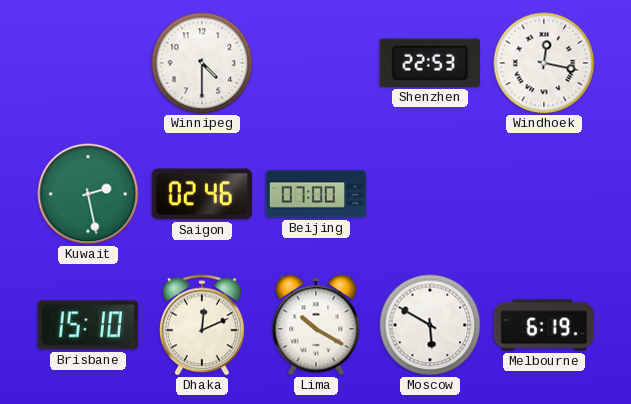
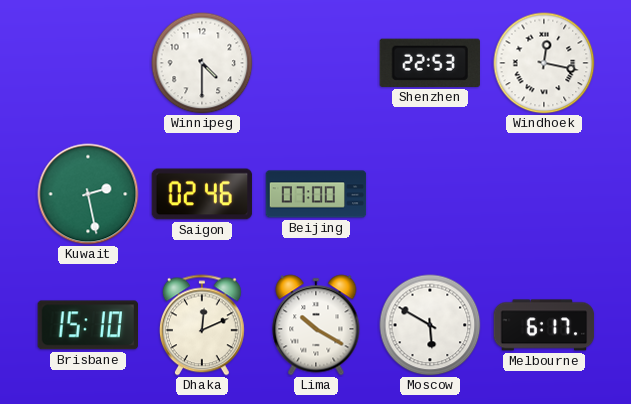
Melbourne: 6:19 -> 6:17
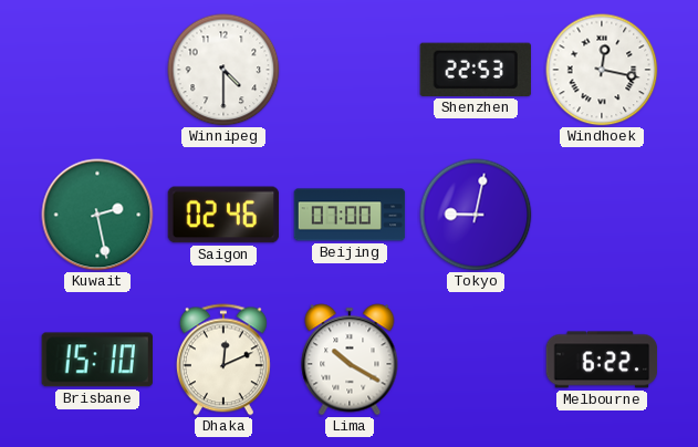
Tokyo: none -> 9:02
Moscow: 5:50 -> none
Melbourne: 6:17 -> 6:22
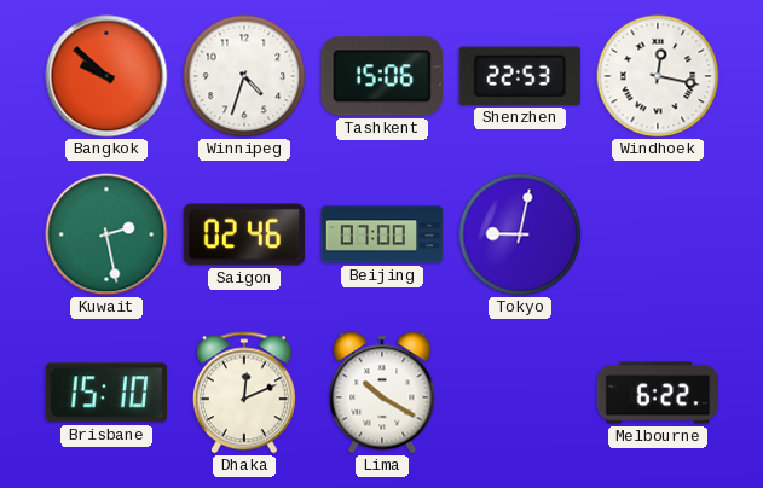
Bangkok: none -> 9:52
Winnipeg: 4:30 -> 4:33
Tashkent: none -> 15:06
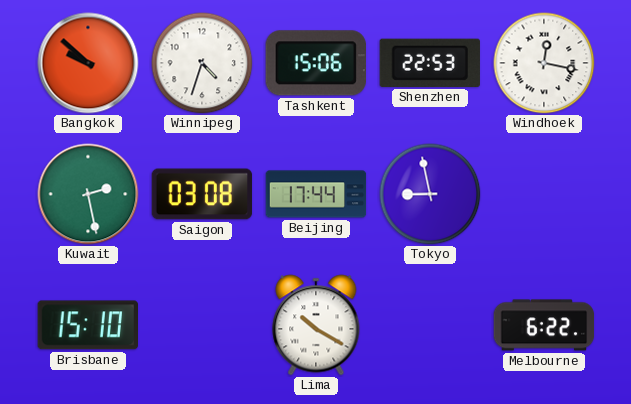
Saigon: 02:46 -> 03:08
Beijing: 07:00 -> 17:44
Tokyo: 9:02 -> 8:58
Dhaka: 12:11 -> none
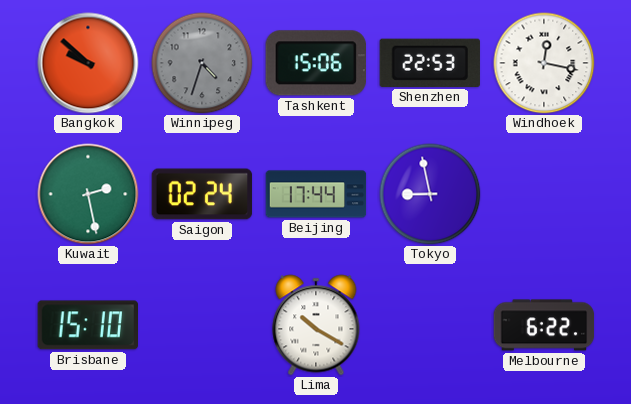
Winnipeg dial: white -> grey
Saigon: 03:08 -> 02:24
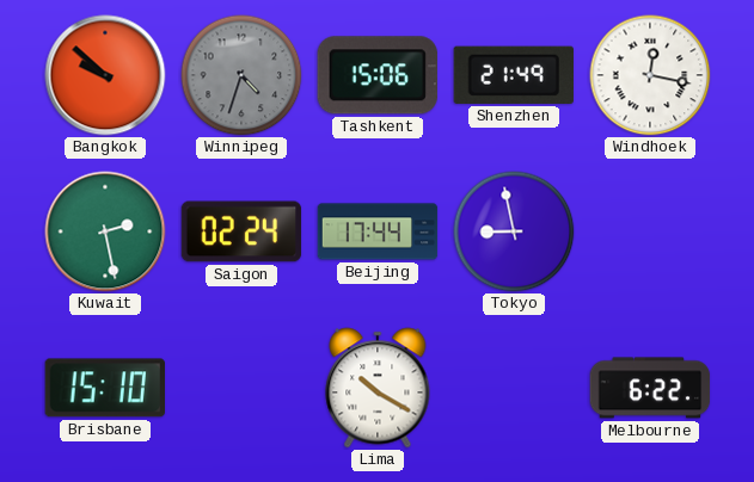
Shenzhen: 22:53 -> 21:49
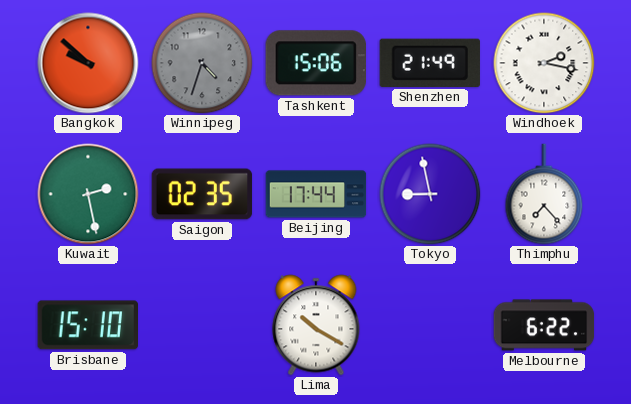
Windhoek: 12:17 -> 2:17
Saigon: 02:24 -> 02:35
Thimphu: none -> 7:23
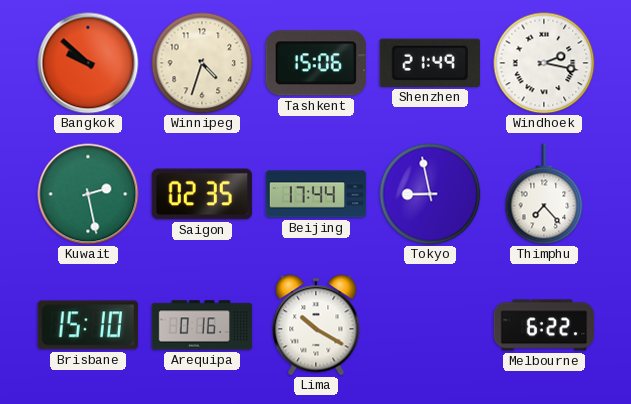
Winnipeg dial: grey -> cream
Arequipa: none -> 0:16
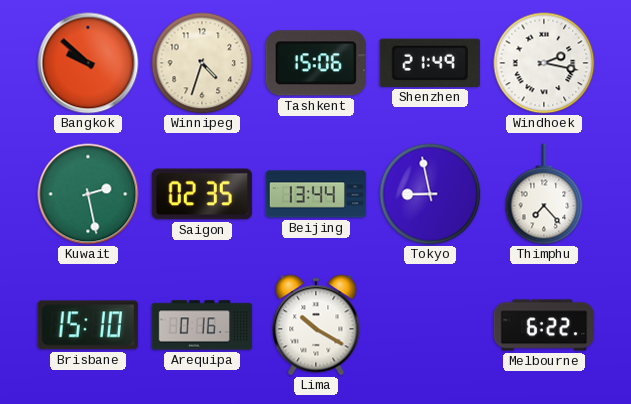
Beijing: 17:44 -> 13:44
